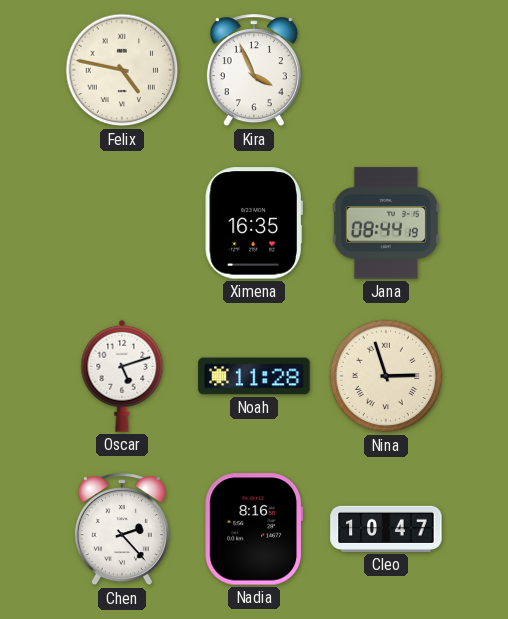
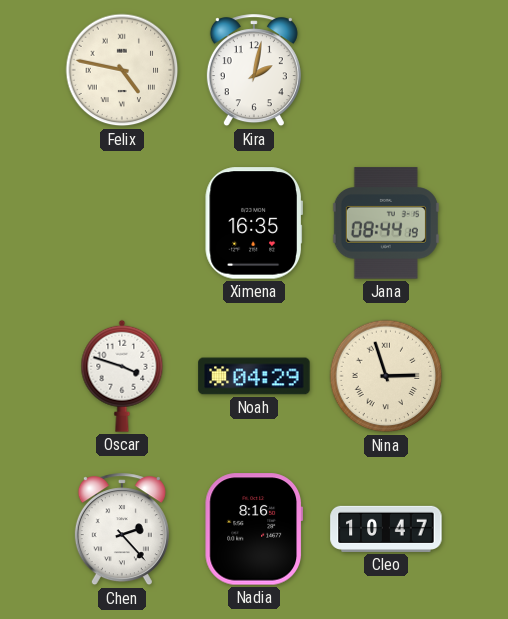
Kira: 3:56 -> 2:02
Oscar: 5:12 -> 3:48
Noah: 11:28 -> 04:29
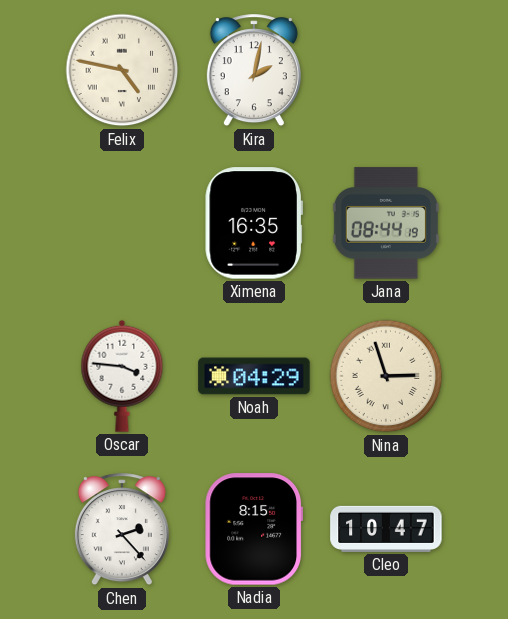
Oscar: 3:48 -> 3:46
Nadia: 8:16 -> 8:15
